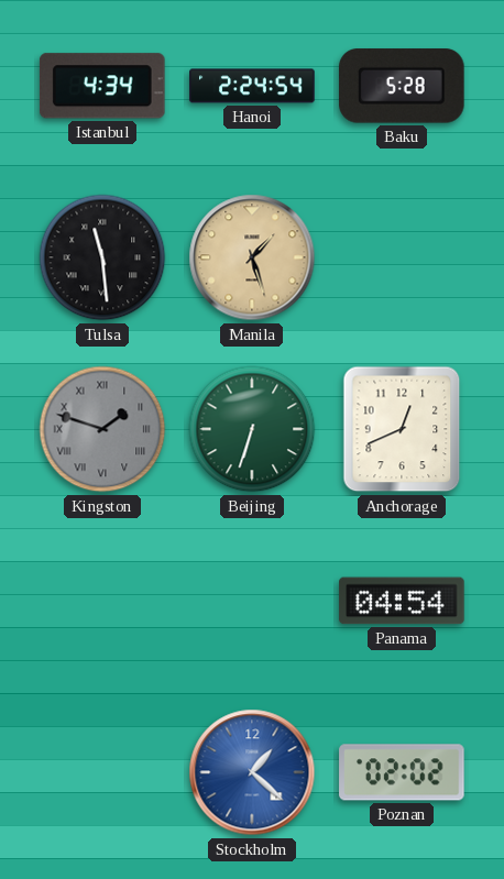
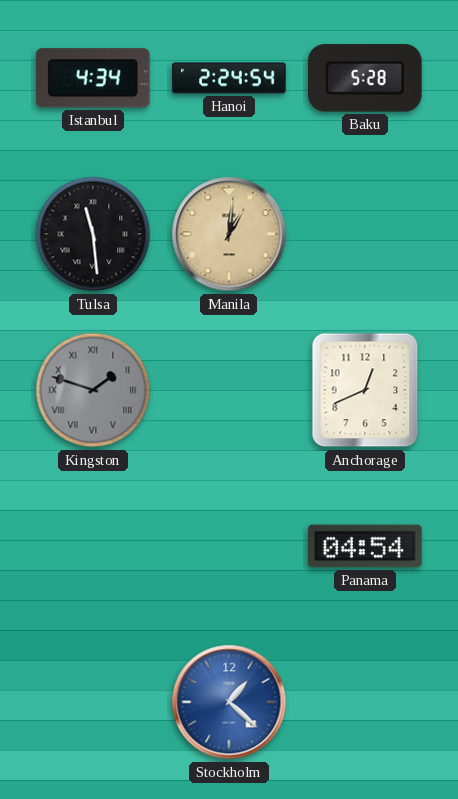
Manila: 1:27 -> 1:01
Beijing: 6:33 -> none
Poznan: 02:02 -> none
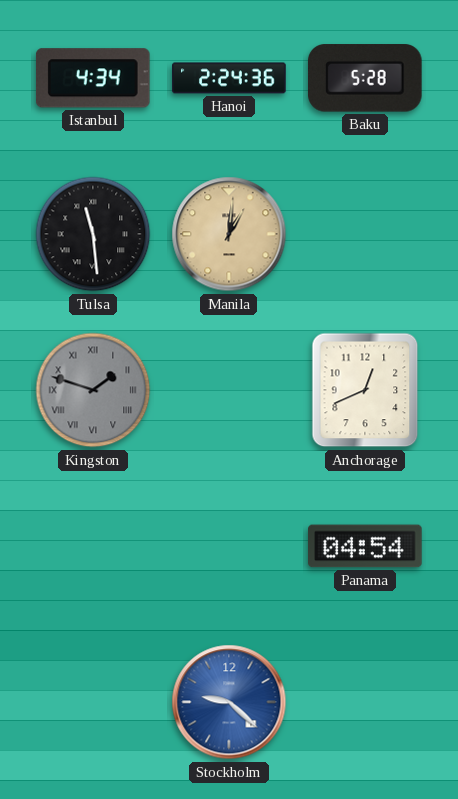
Hanoi: 2:24:54 -> 2:24:36
Stockholm: 1:22 -> 9:22
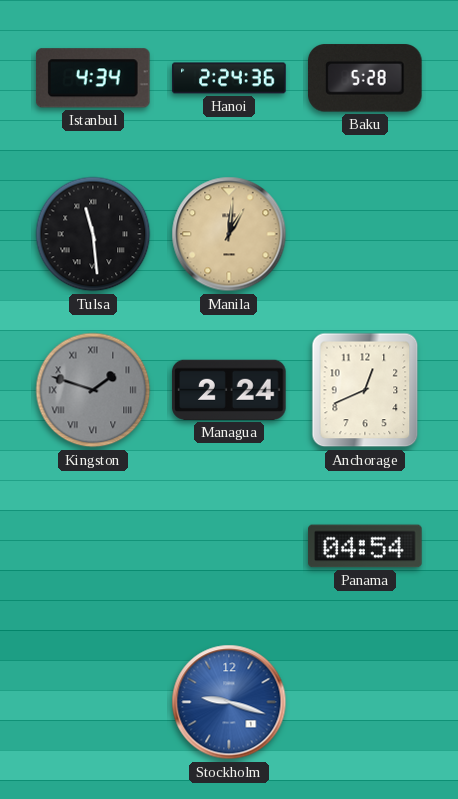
Managua: none -> 2:24
Stockholm: 9:22 -> 9:18
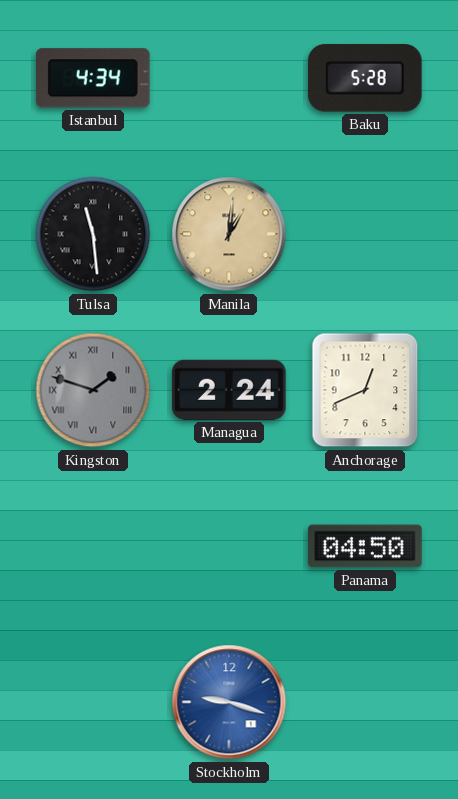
Hanoi: 2:24 -> none
Panama: 04:54 -> 04:50
